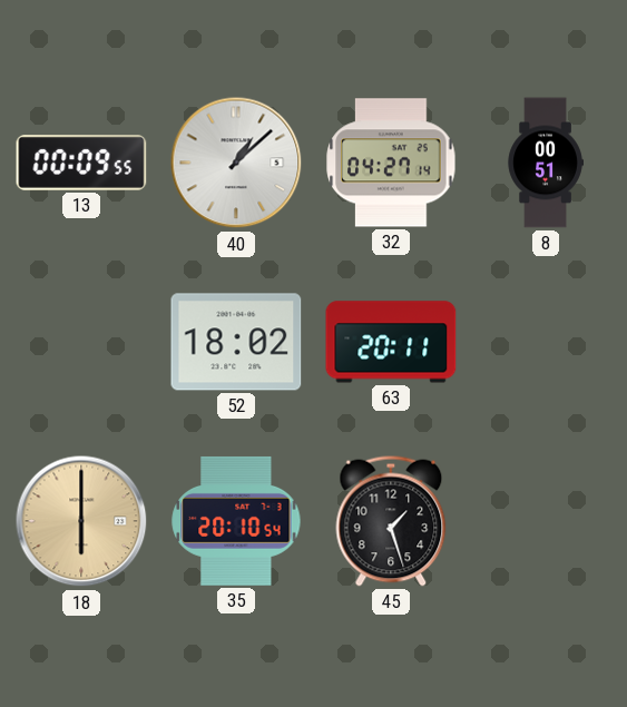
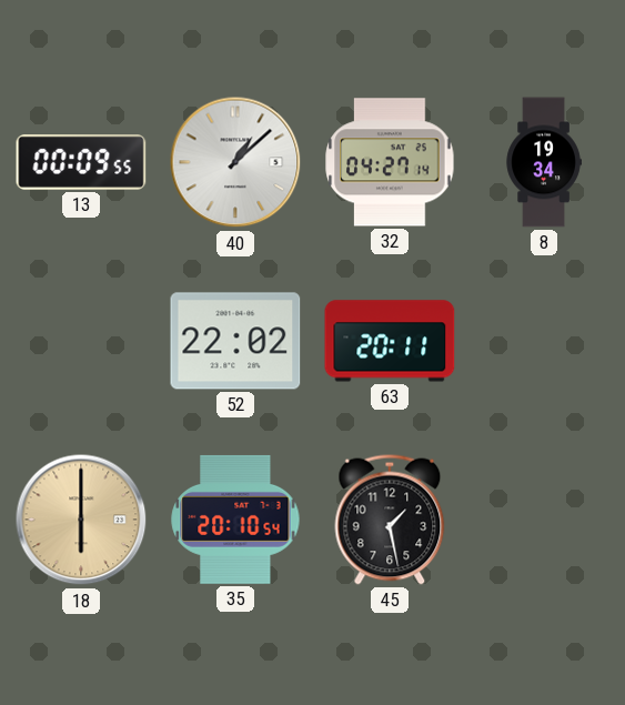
8: 00:51 -> 19:34
52: 18:02 -> 22:02
45: 1:27 -> 1:28
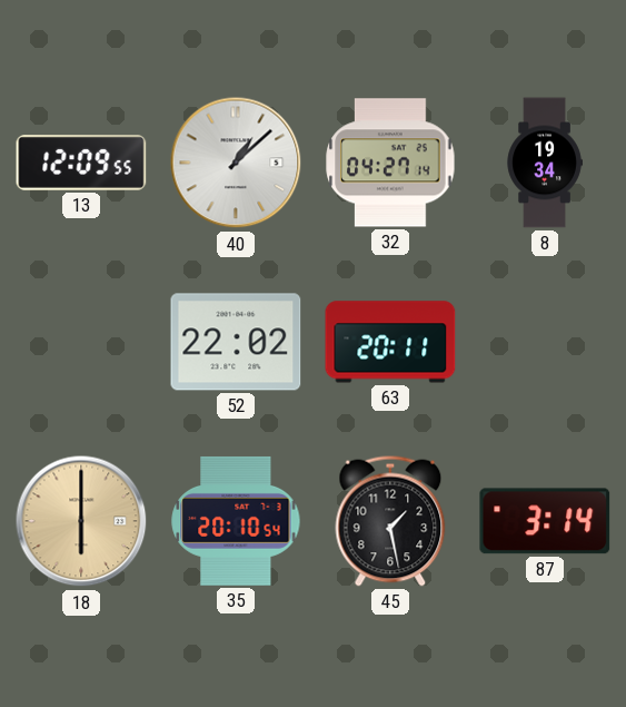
13: 00:09 -> 12:09
87: none -> 3:14
